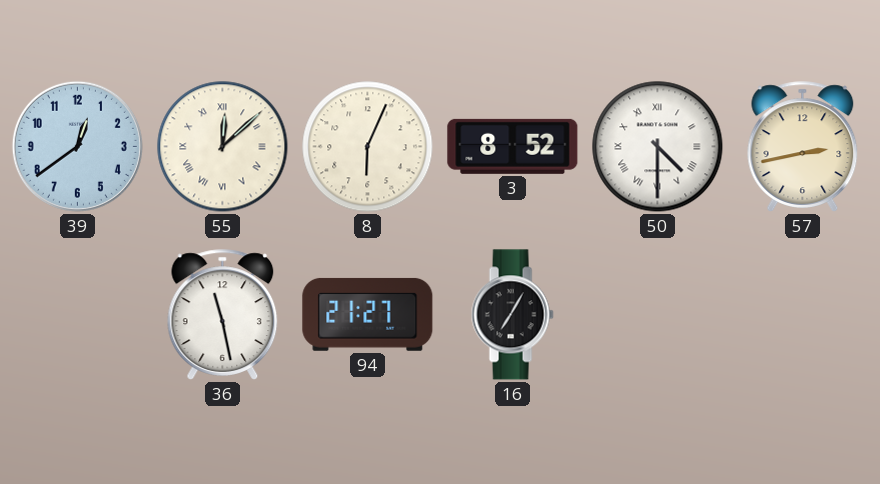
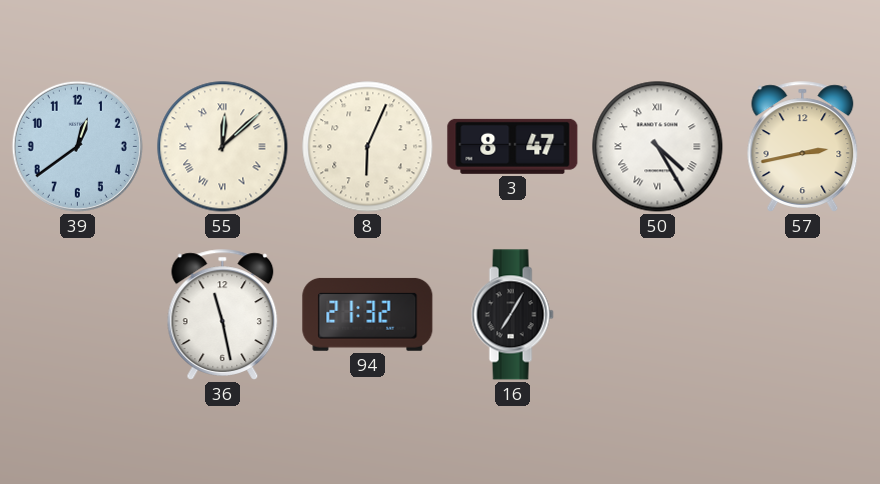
3: 8:52 -> 8:47
50: 4:30 -> 4:25
94: 21:27 -> 21:32
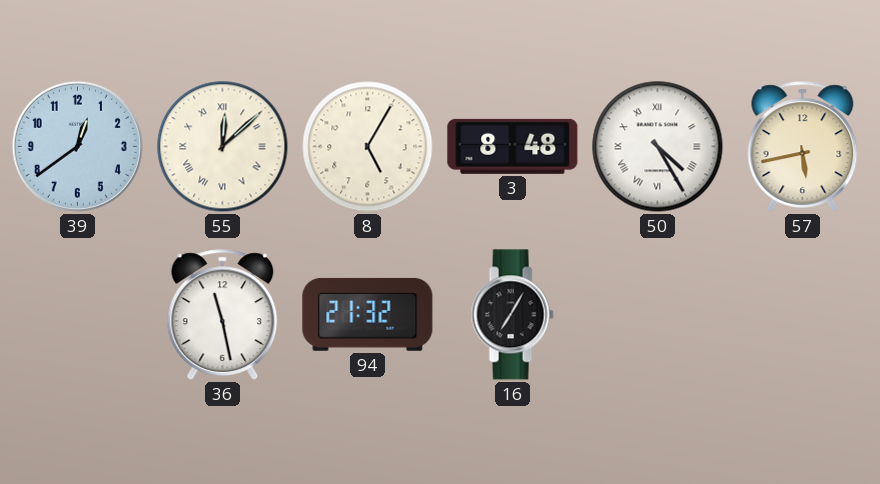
8: 6:04 -> 5:05
3: 8:47 -> 8:48
57: 2:43 -> 5:43
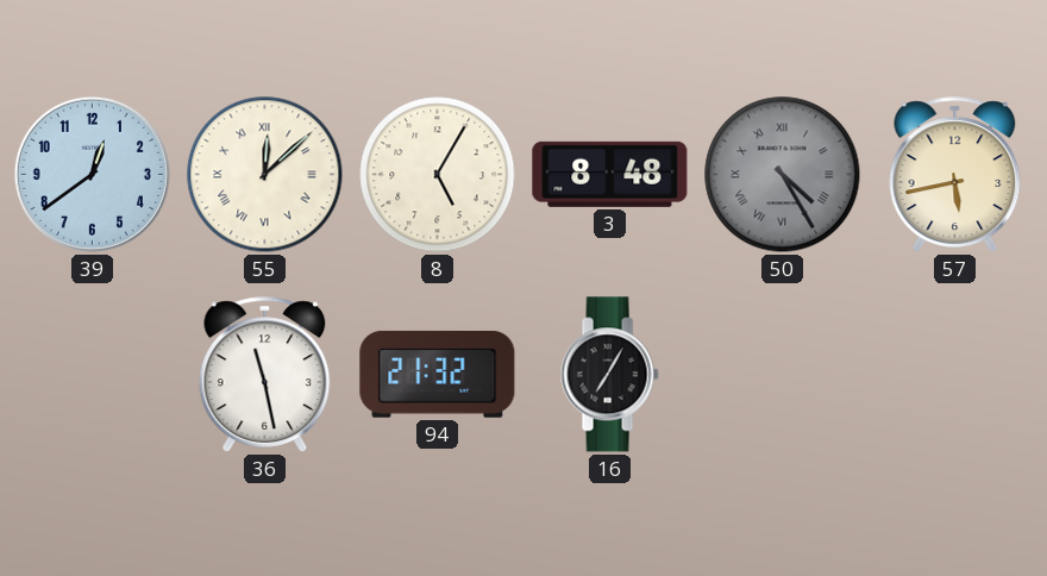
50 dial: white -> grey
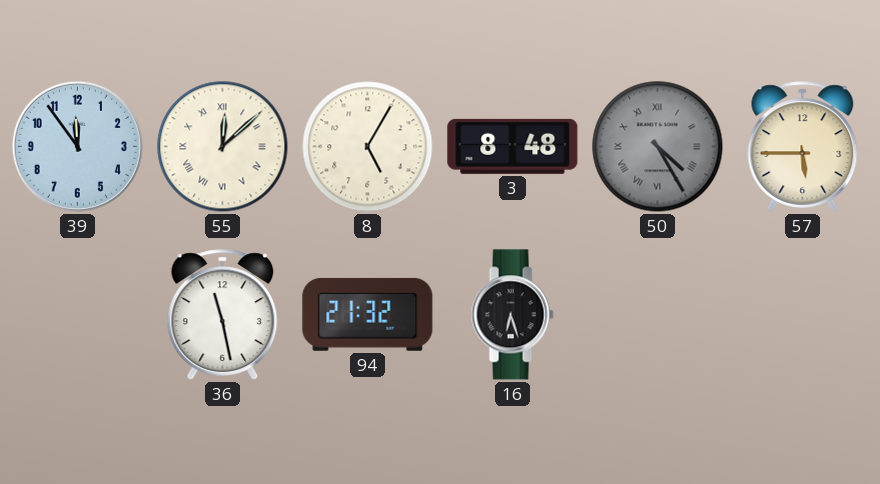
39: 12:39 -> 11:54
57: 5:43 -> 5:45
16: 7:05 -> 6:27
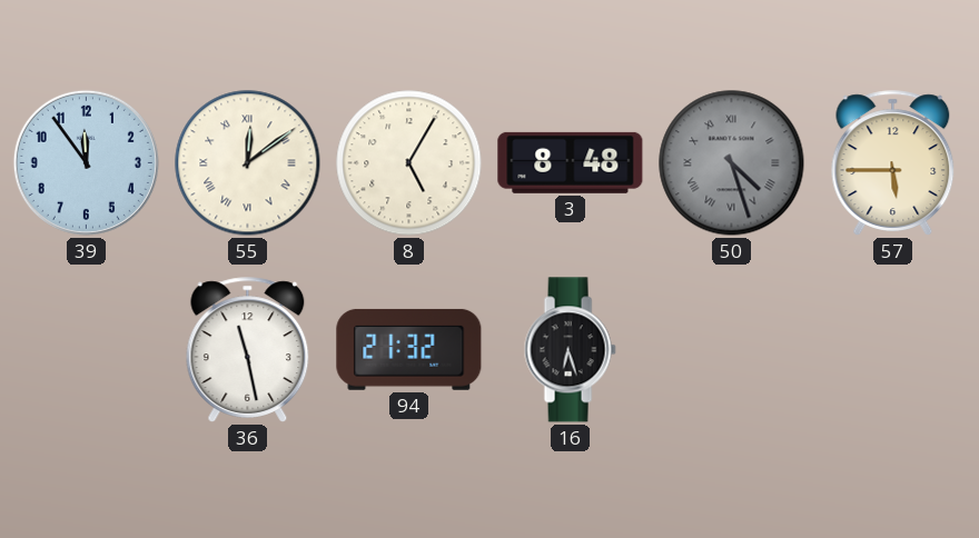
55: 12:08 -> 12:09
50: 4:25 -> 4:27
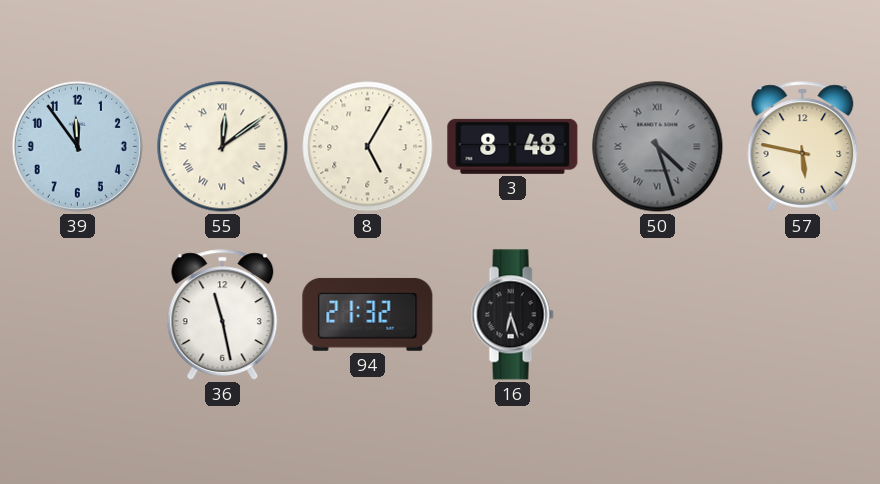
57: 5:45 -> 5:47
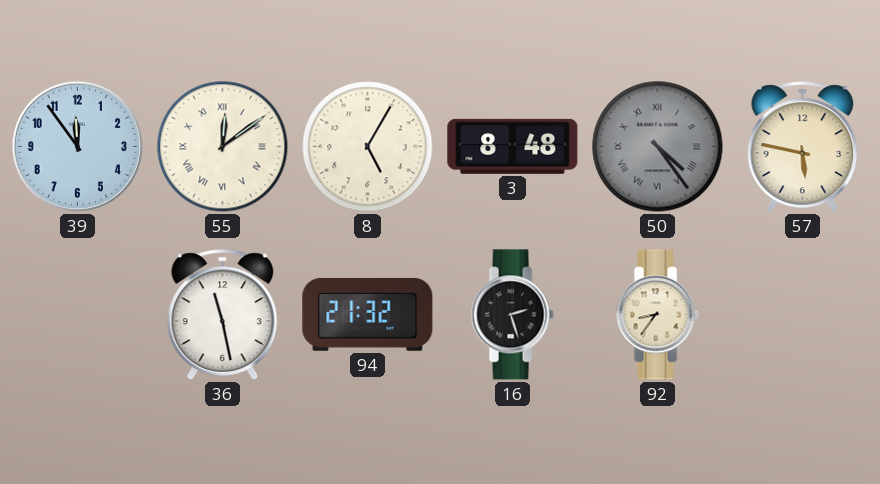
50: 4:27 -> 4:24
16: 6:27 -> 2:27
92: none -> 8:36
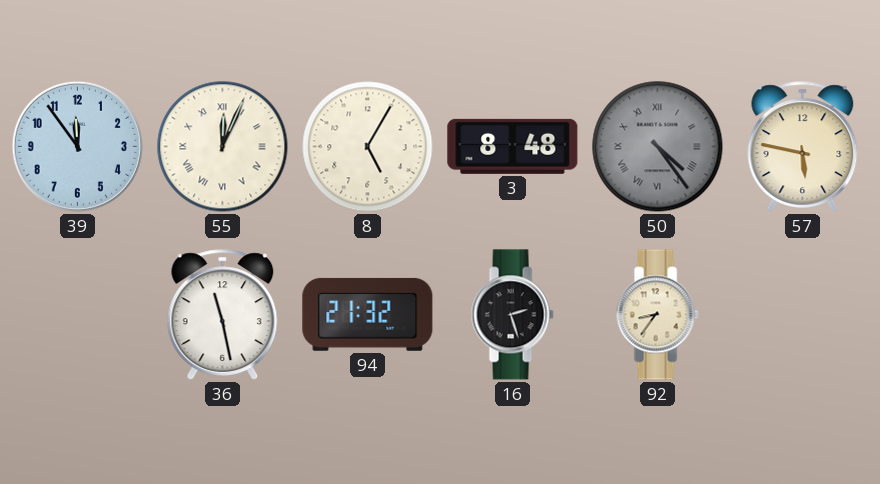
55: 12:09 -> 12:04
